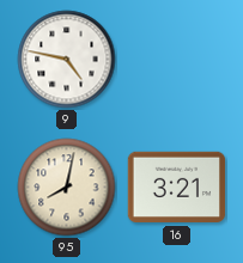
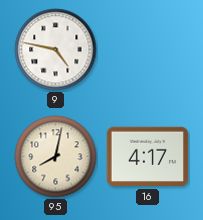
16: 3:21 -> 4:17
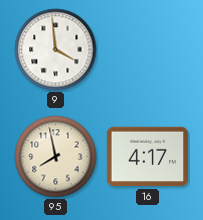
9: 4:47 -> 3:59
95: 8:02 -> 7:58
